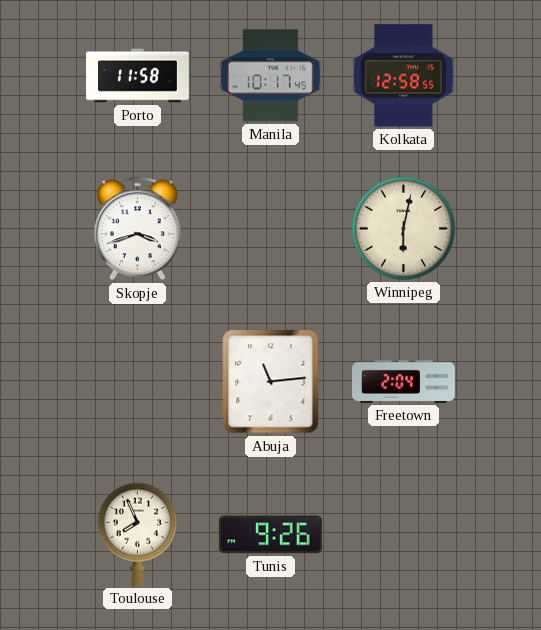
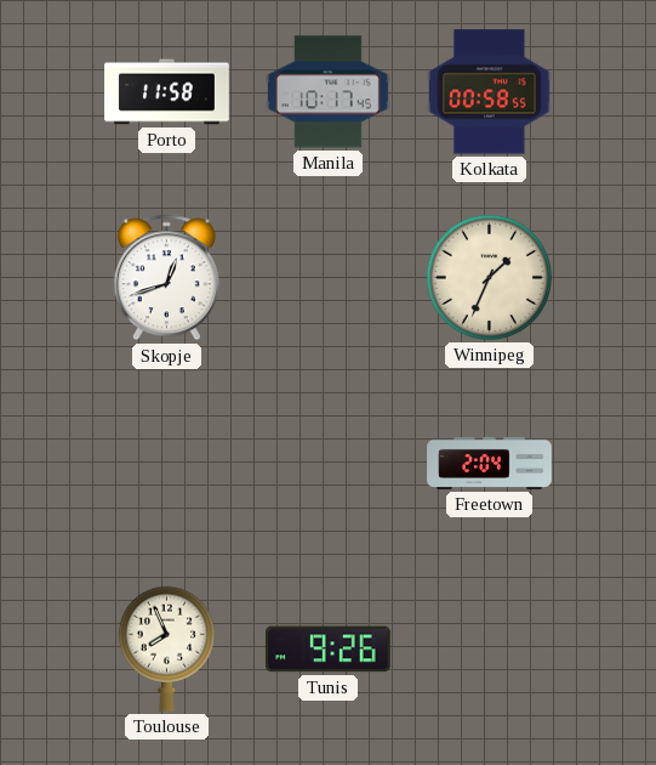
Kolkata: 12:58 -> 00:58
Skopje: 3:42 -> 12:42
Winnipeg: 6:02 -> 1:34
Abuja: 11:14 -> none
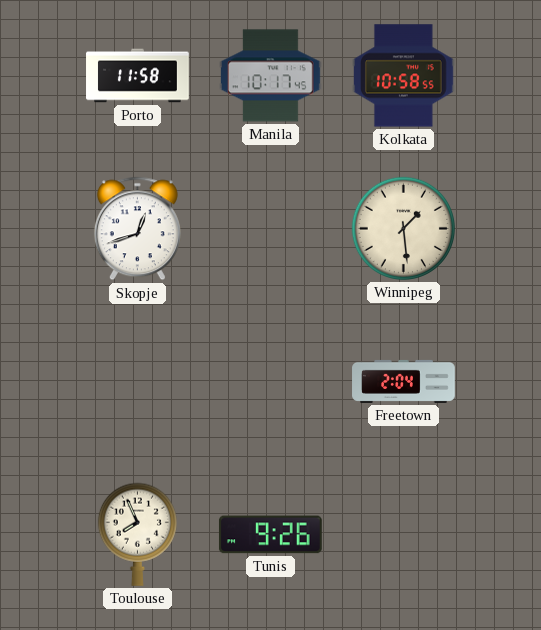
Kolkata: 00:58 -> 10:58
Winnipeg: 1:34 -> 1:29
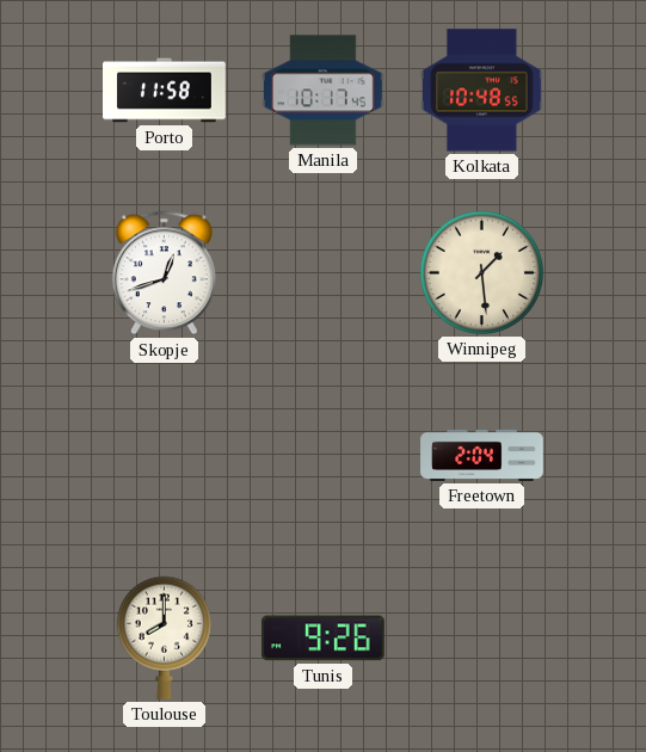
Kolkata: 10:58 -> 10:48
Toulouse: 7:56 -> 8:00
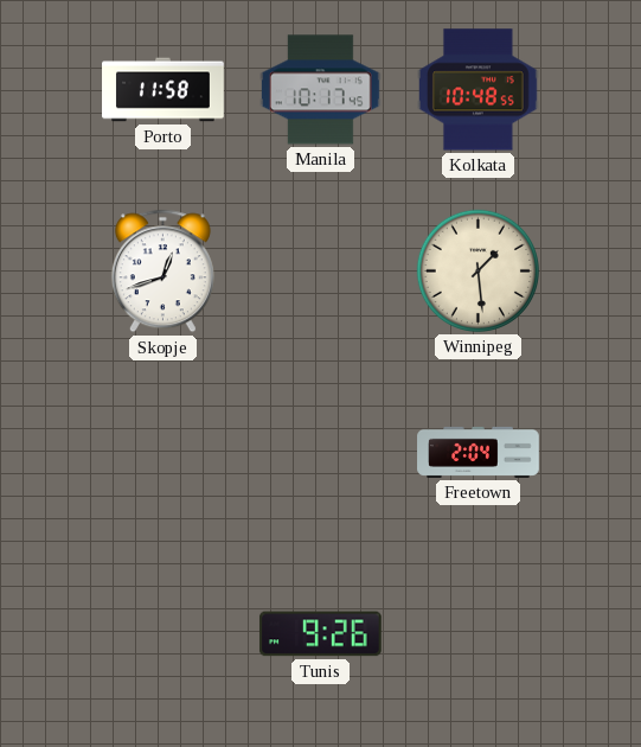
Toulouse: 8:00 -> none
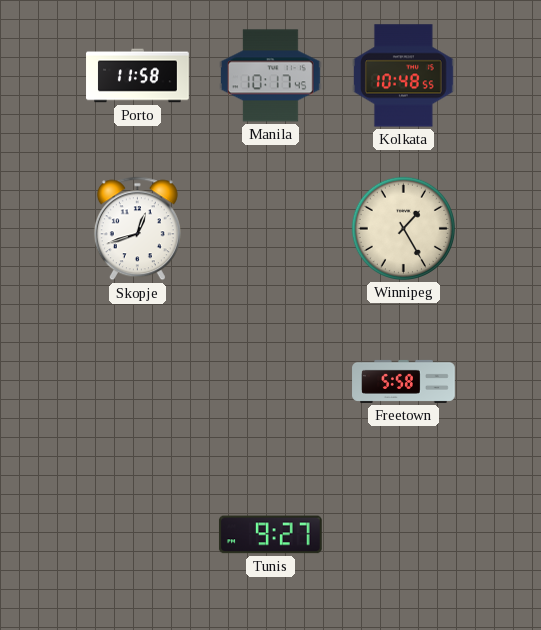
Winnipeg: 1:29 -> 1:25
Freetown: 2:04 -> 5:58
Tunis: 9:26 -> 9:27
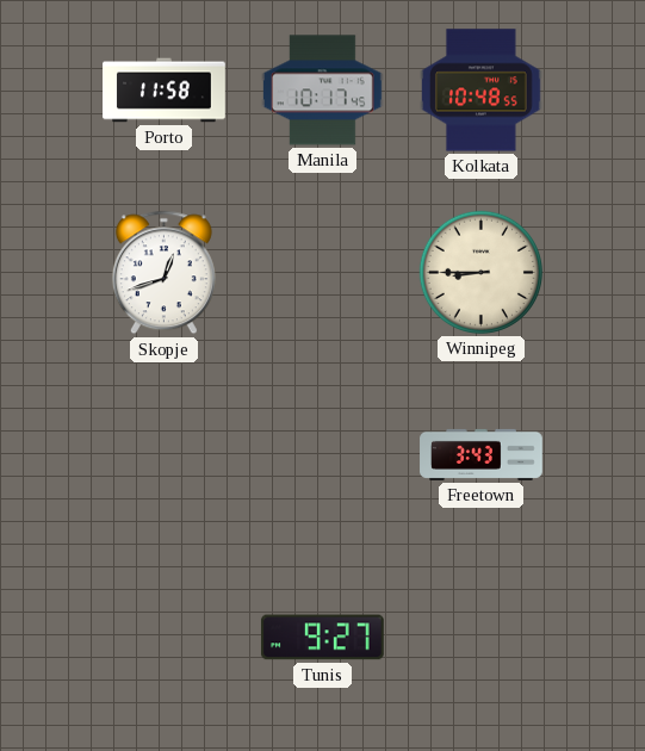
Winnipeg: 1:25 -> 8:45
Freetown: 5:58 -> 3:43
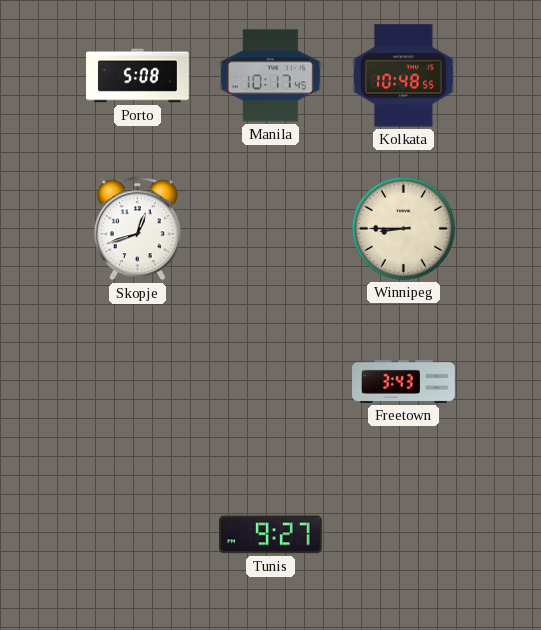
Porto: 11:58 -> 5:08
